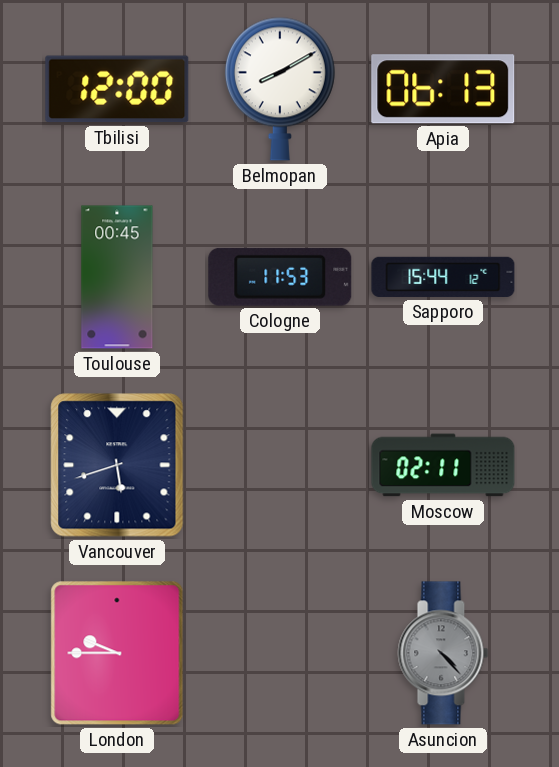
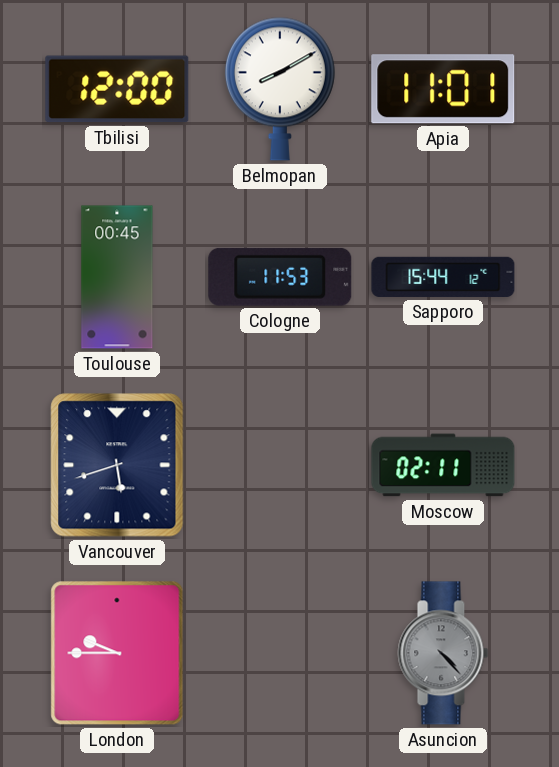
Apia: 06:13 -> 11:01
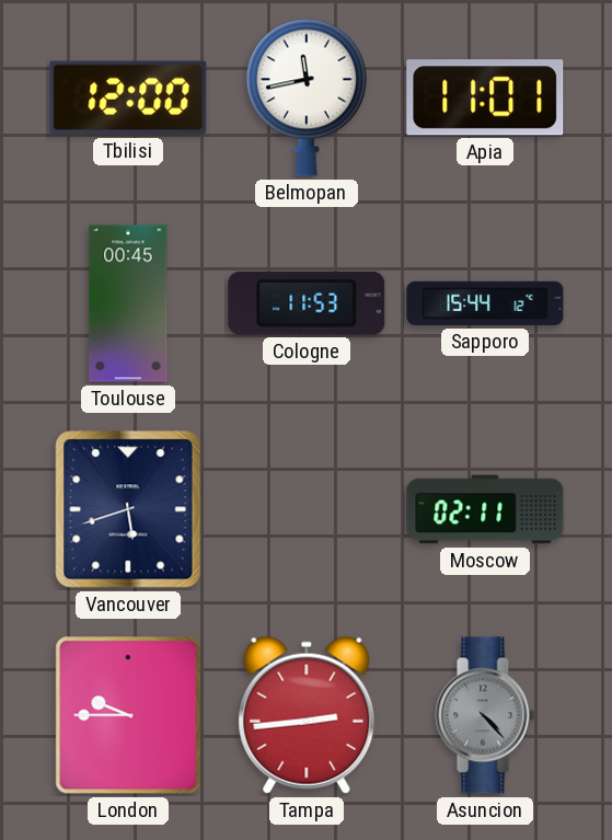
Belmopan: 8:10 -> 11:43
Tampa: none -> 2:44
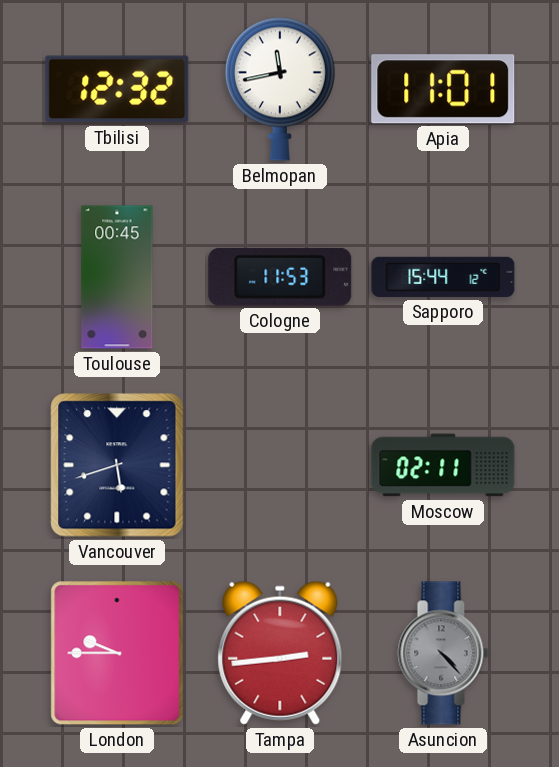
Tbilisi: 12:00 -> 12:32
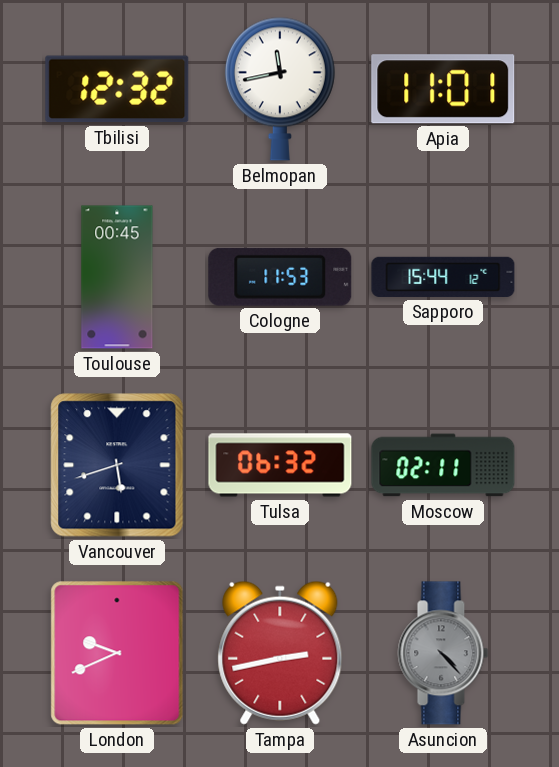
Tulsa: none -> 06:32
London: 9:45 -> 9:41
Tampa: 2:44 -> 2:43
